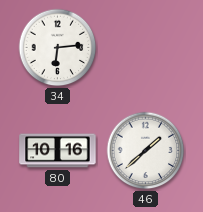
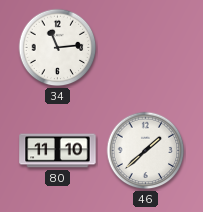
34: 6:14 -> 11:14
80: 10:16 -> 11:10
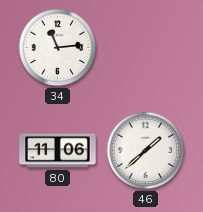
80: 11:10 -> 11:06
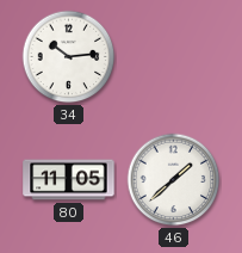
34: 11:14 -> 10:14
80: 11:06 -> 11:05
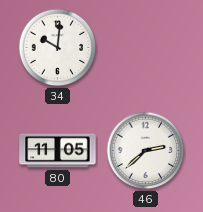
34: 10:14 -> 10:01
46: 1:38 -> 2:38
